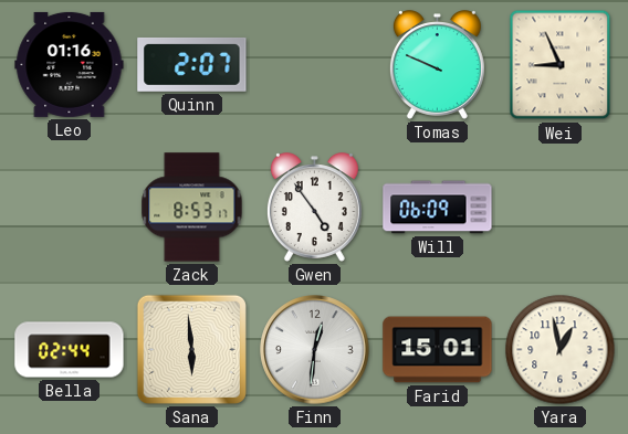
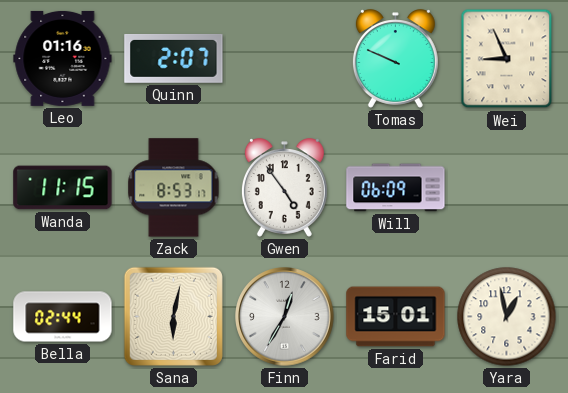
Wanda: none -> 11:15
Sana: 5:59 -> 6:02
Finn: 12:31 -> 12:35
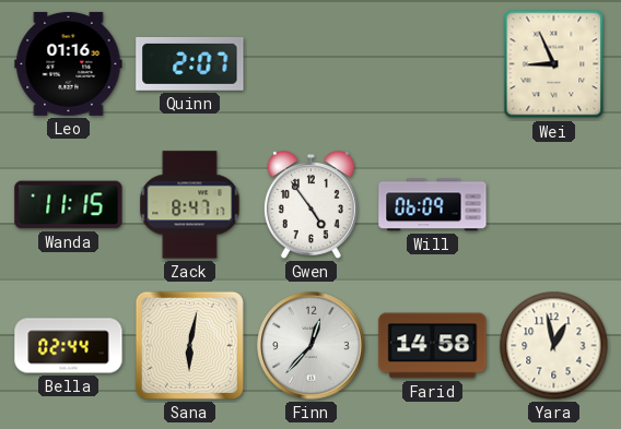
Tomas: 9:49 -> none
Zack: 8:53 -> 8:47
Finn: 12:35 -> 12:37
Farid: 15:01 -> 14:58
